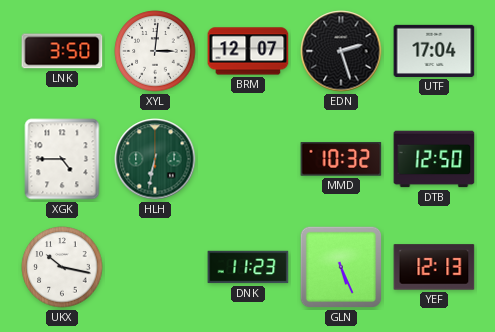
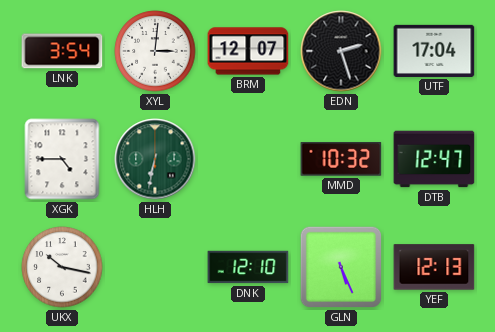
LNK: 3:50 -> 3:54
DTB: 12:50 -> 12:47
DNK: 11:23 -> 12:10
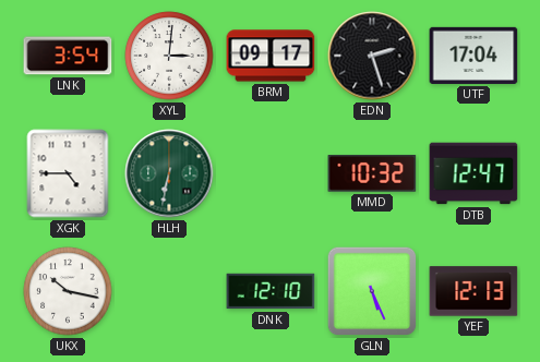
BRM: 12:07 -> 09:17
